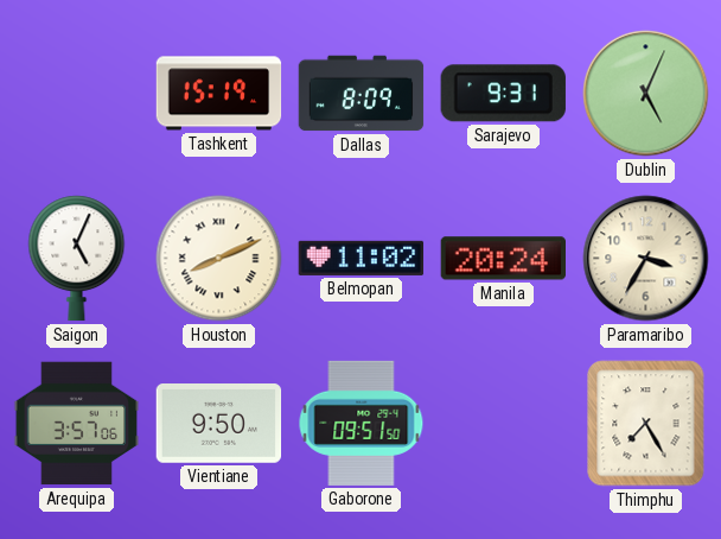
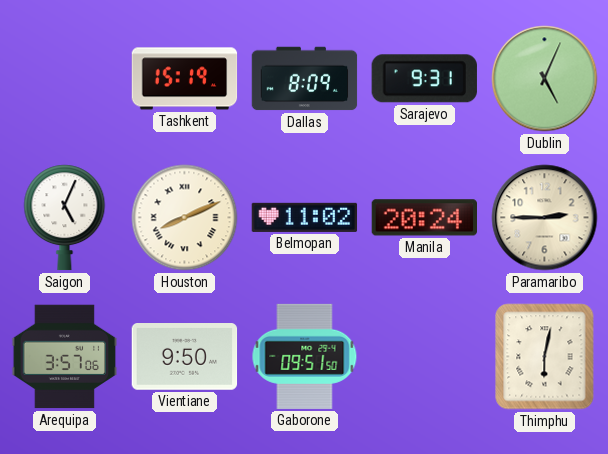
Paramaribo: 3:35 -> 2:45
Thimphu: 7:25 -> 6:02
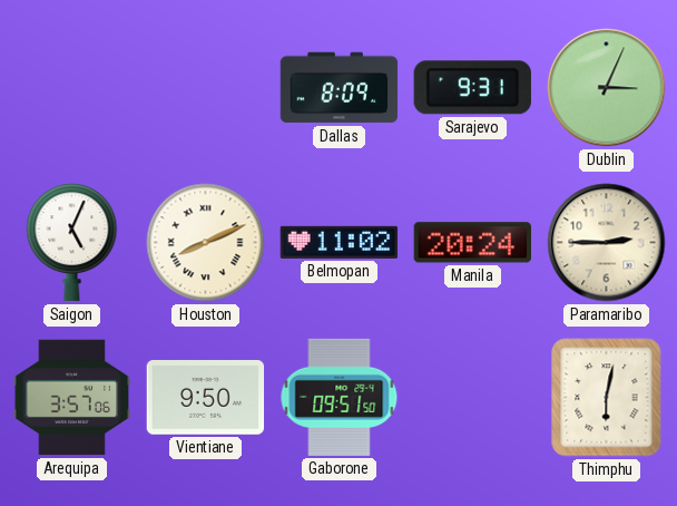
Tashkent: 15:19 -> none
Dublin: 5:04 -> 3:04
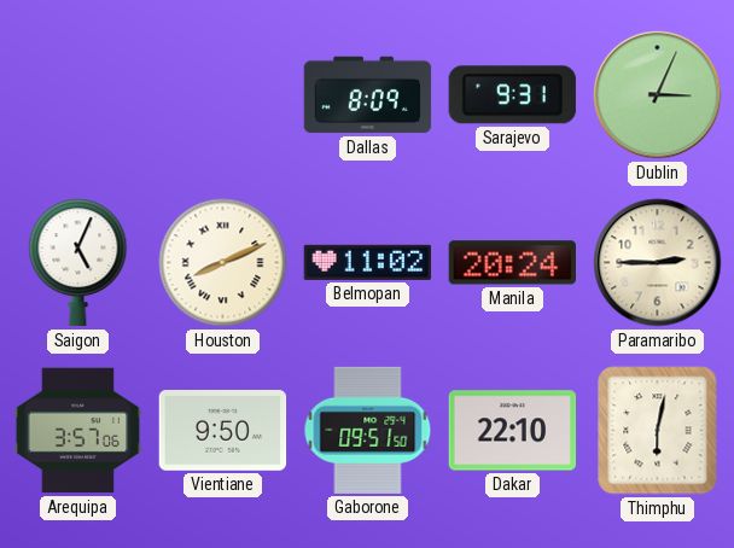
Dakar: none -> 22:10
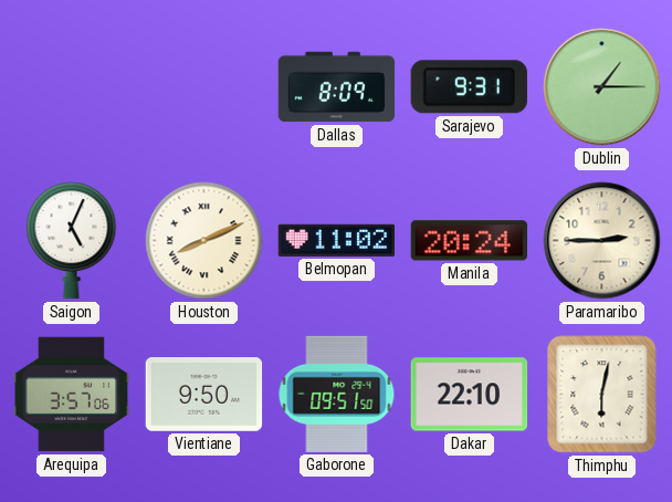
Dublin: 3:04 -> 1:15
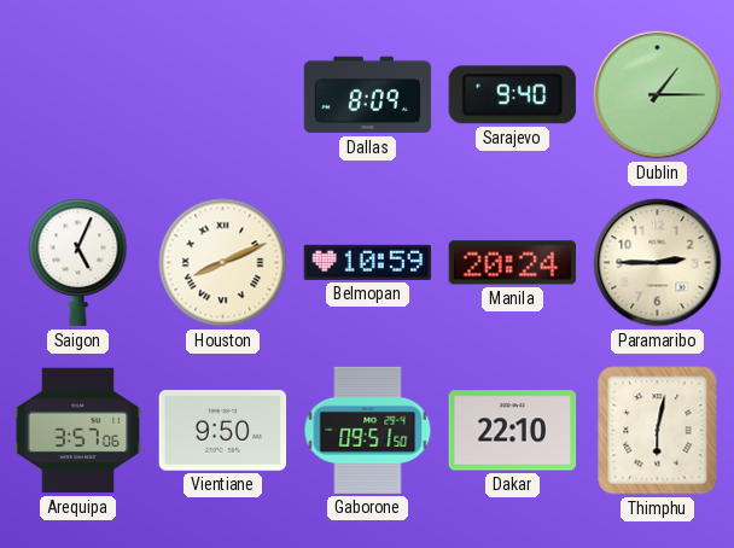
Sarajevo: 9:31 -> 9:40
Belmopan: 11:02 -> 10:59
